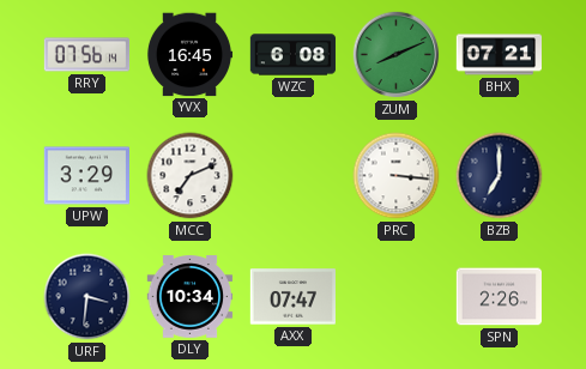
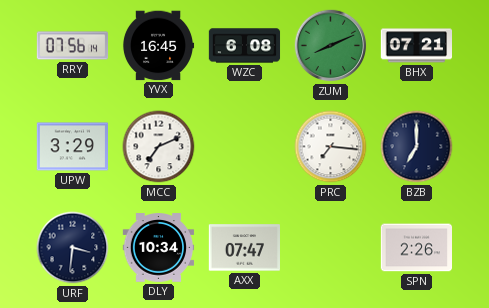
PRC: 3:16 -> 7:16
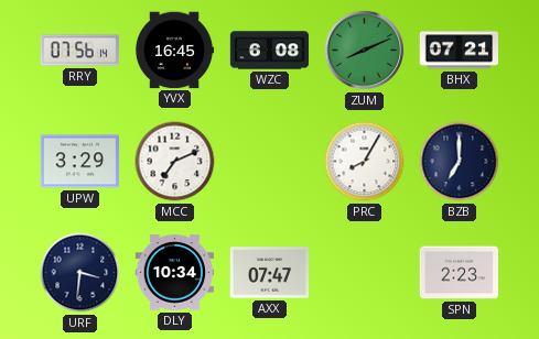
PRC: 7:16 -> 8:05
SPN: 2:26 -> 2:23
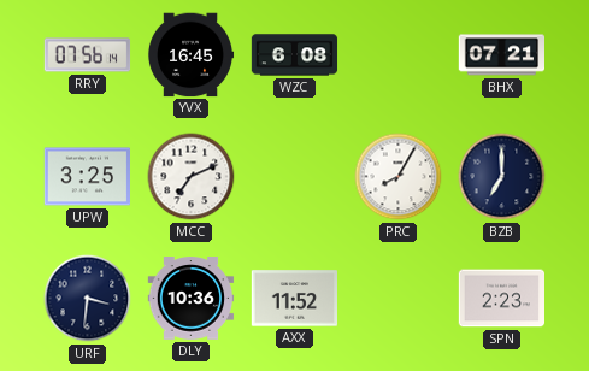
ZUM: 8:11 -> none
UPW: 3:29 -> 3:25
DLY: 10:34 -> 10:36
AXX: 07:47 -> 11:52
